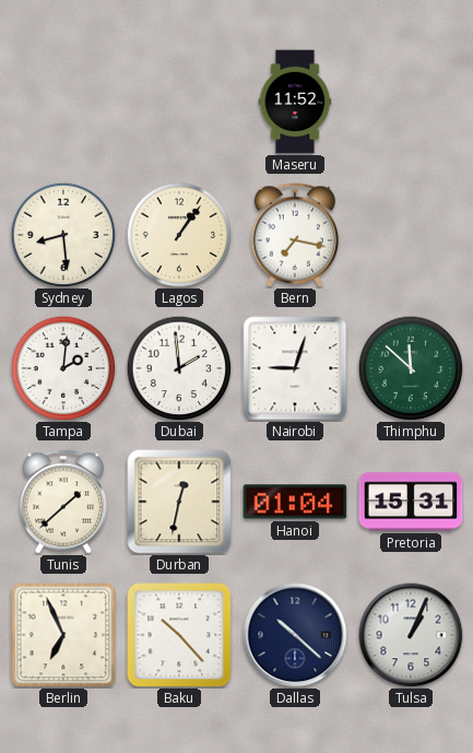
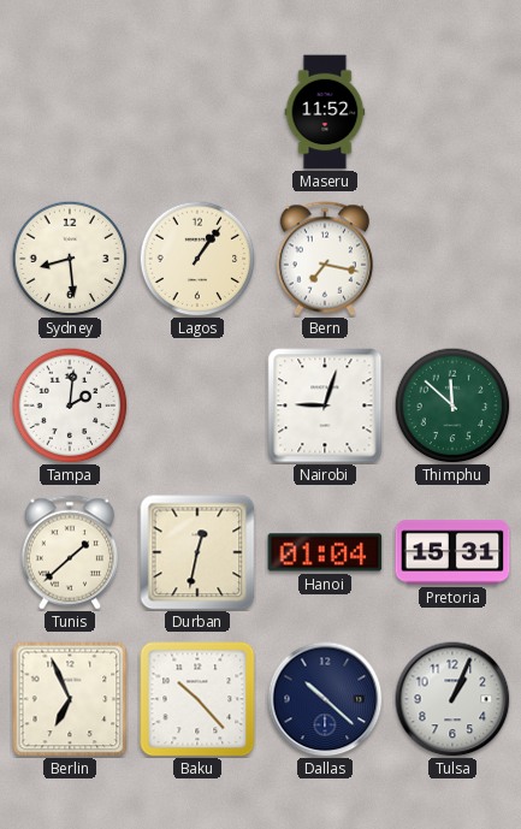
Dubai: 1:59 -> none
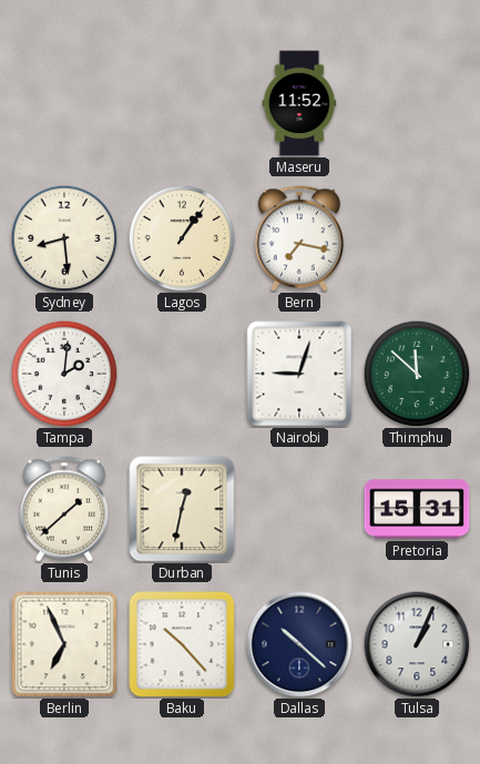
Hanoi: 01:04 -> none
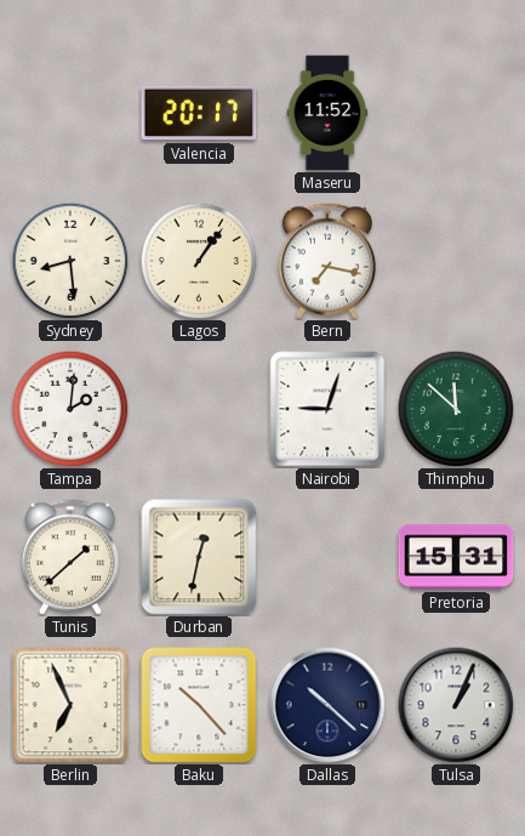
Valencia: none -> 20:17
